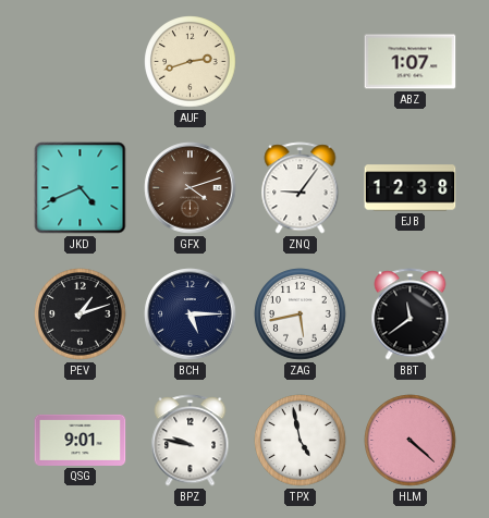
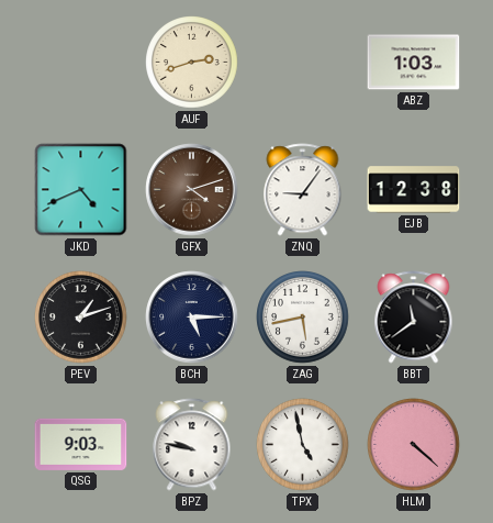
ABZ: 1:07 -> 1:03
QSG: 9:01 -> 9:03
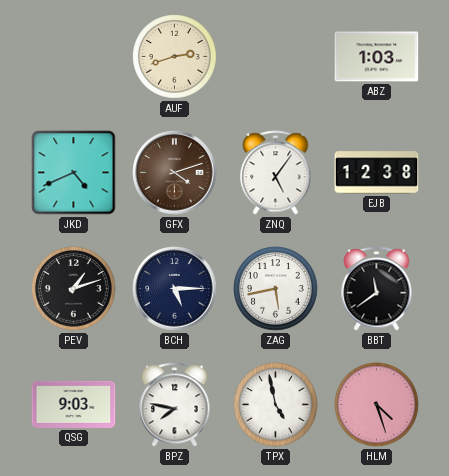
ZNQ: 9:06 -> 5:06
BPZ: 9:47 -> 7:47
HLM: 4:22 -> 4:27
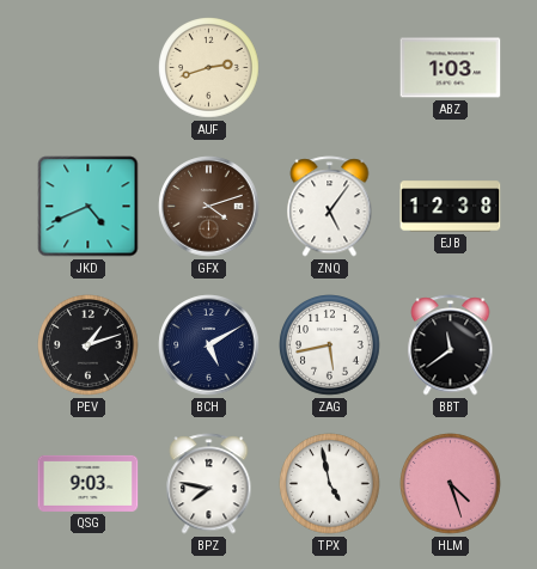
BCH: 5:15 -> 5:10
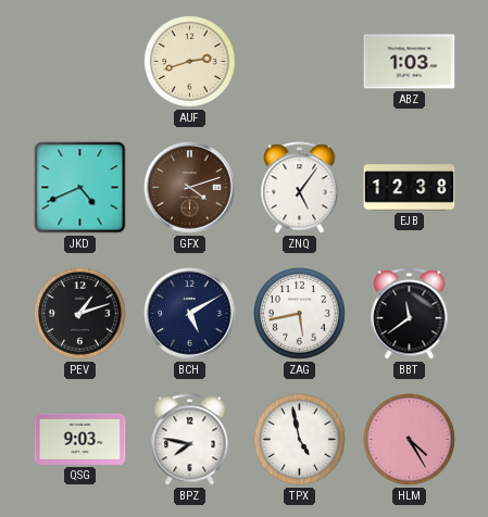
HLM: 4:27 -> 4:25
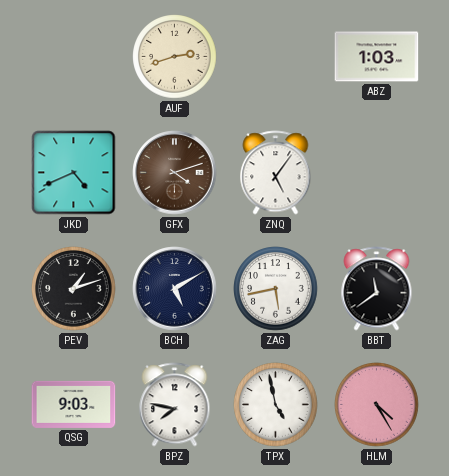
EJB: 12:38 -> none
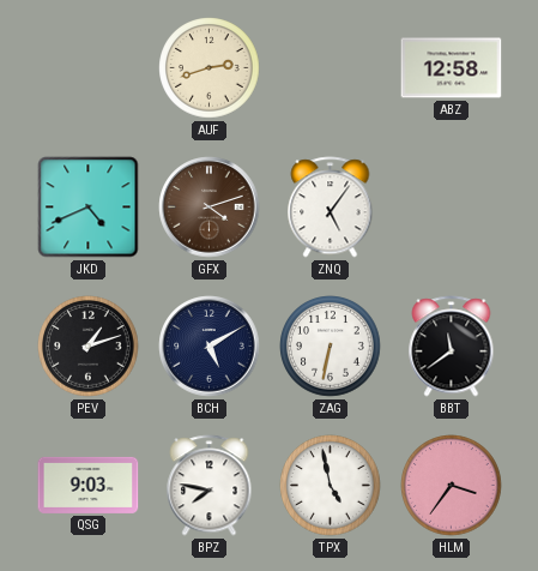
ABZ: 1:03 -> 12:58
ZAG: 5:43 -> 6:32
HLM: 4:25 -> 3:36
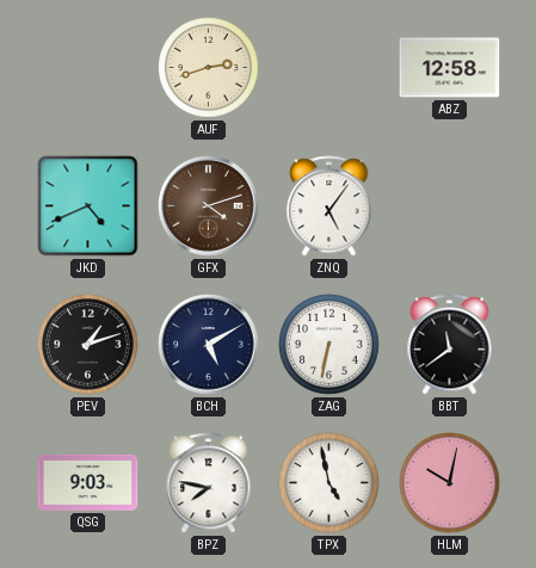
HLM: 3:36 -> 10:02
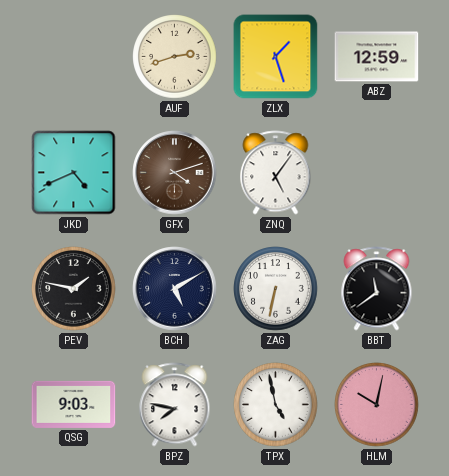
ZLX: none -> 1:27
ABZ: 12:58 -> 12:59
PEV: 1:12 -> 1:47
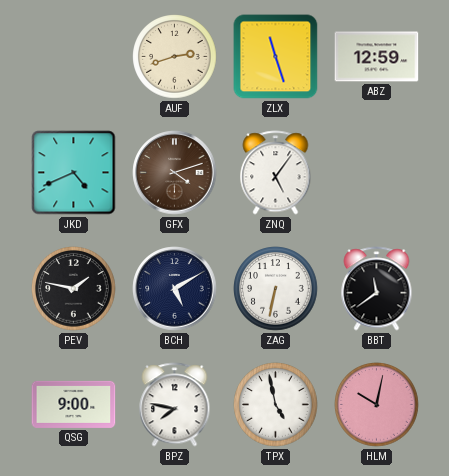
ZLX: 1:27 -> 11:27
QSG: 9:03 -> 9:00
